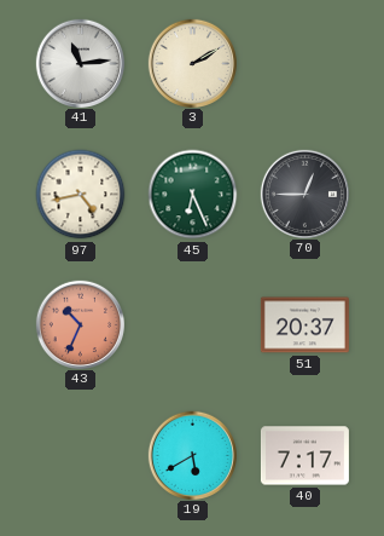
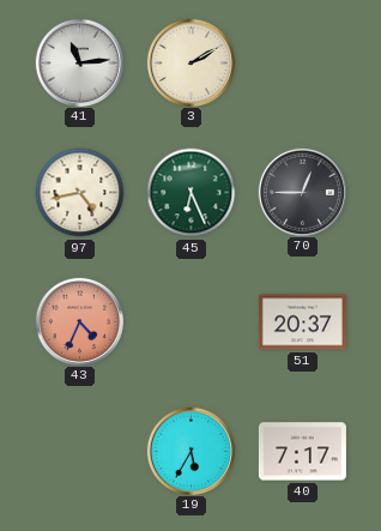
43: 10:34 -> 4:34
19: 5:40 -> 5:35
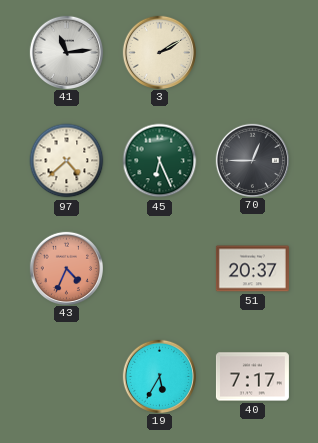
97: 4:43 -> 4:38
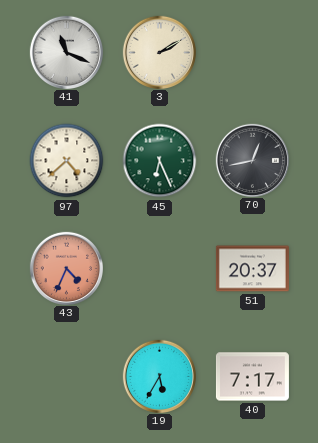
41: 11:14 -> 11:19
70: 12:45 -> 12:43
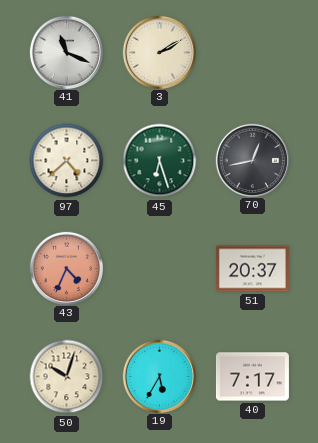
45: 6:26 -> 6:27
50: none -> 10:03
